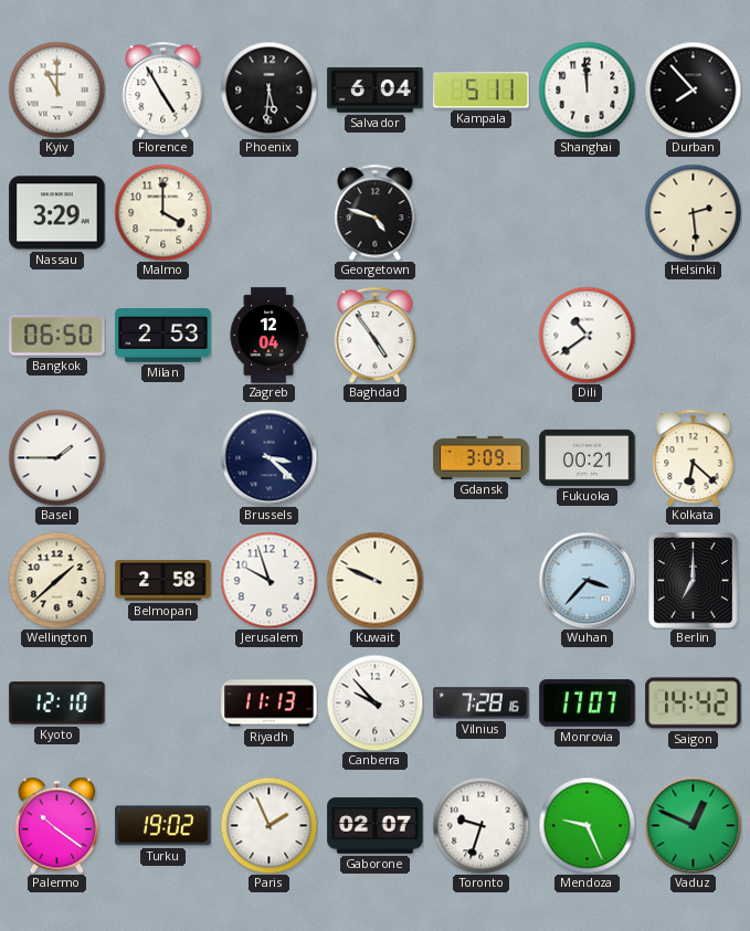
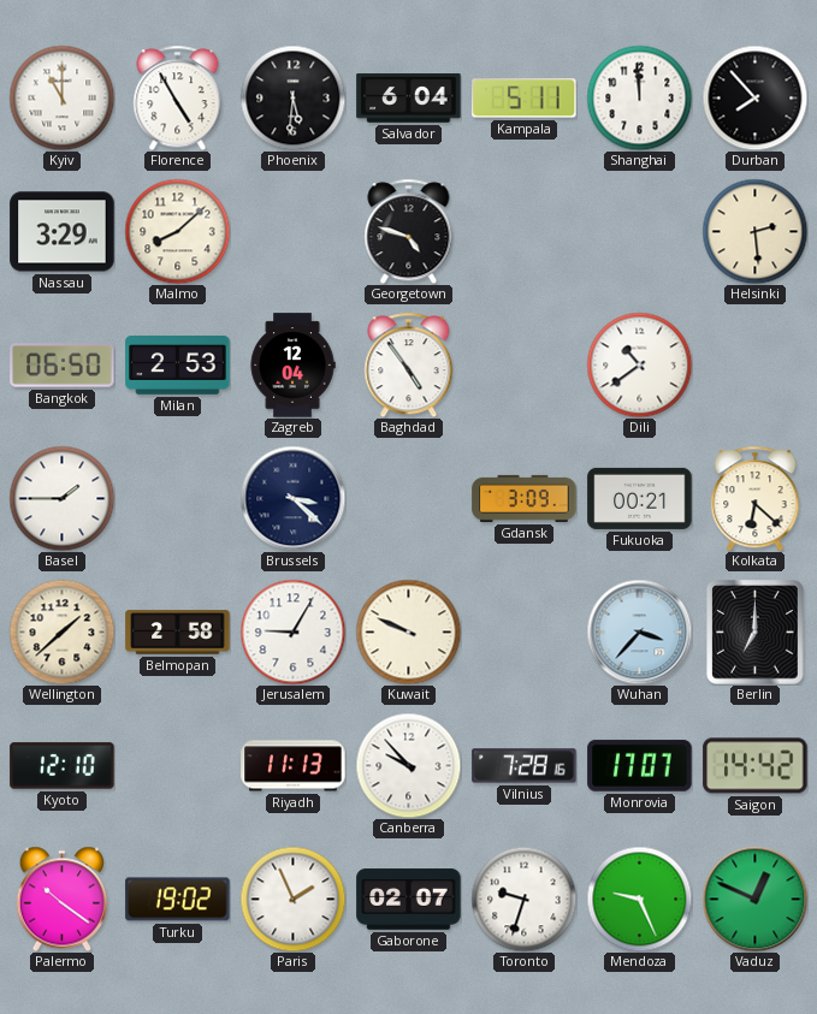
Malmo: 4:00 -> 8:08
Jerusalem: 9:57 -> 9:05
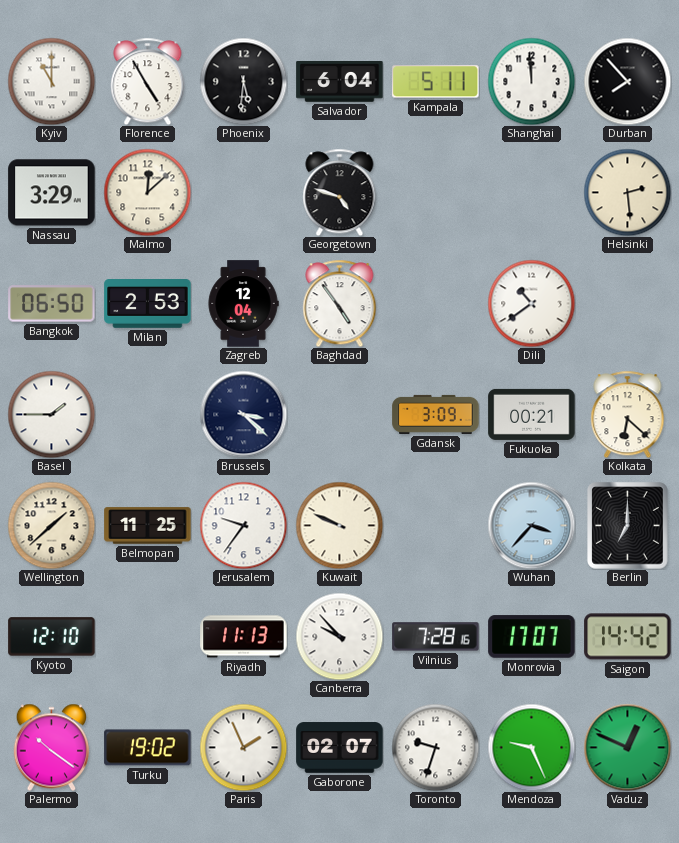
Malmo: 8:08 -> 12:08
Belmopan: 2:58 -> 11:25
Jerusalem: 9:05 -> 9:36
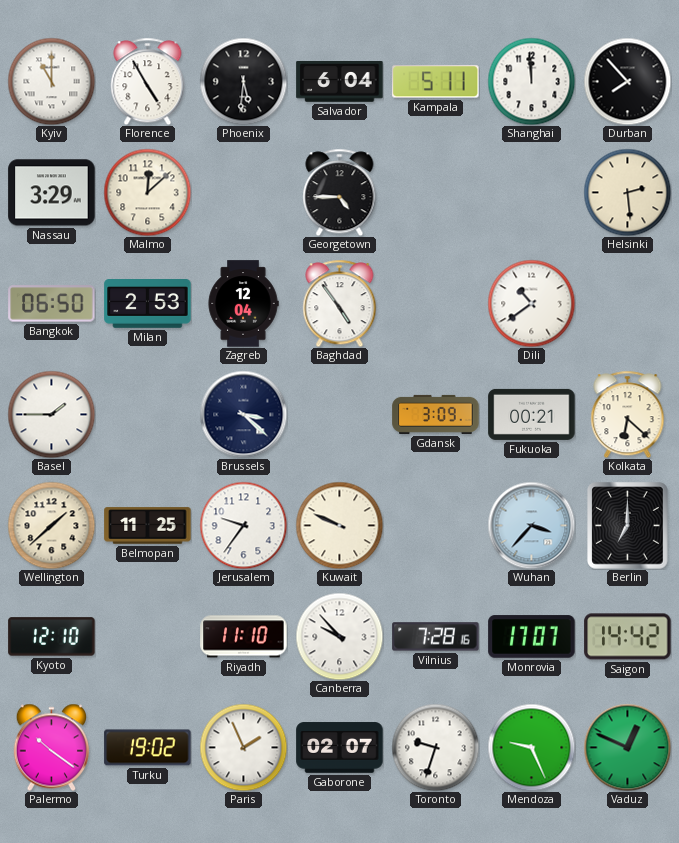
Georgetown: 4:48 -> 4:45
Riyadh: 11:13 -> 11:10
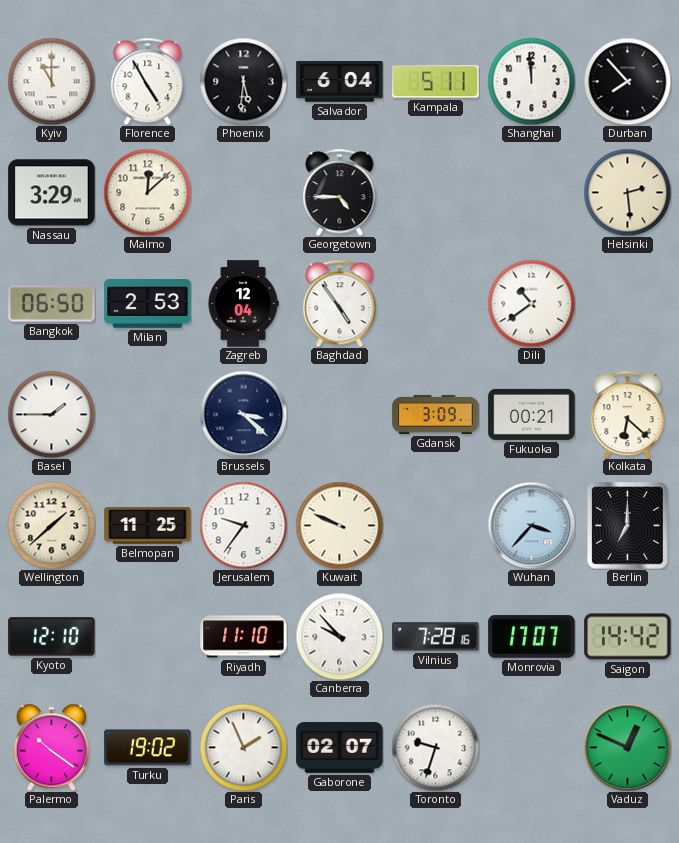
Mendoza: 9:26 -> none
